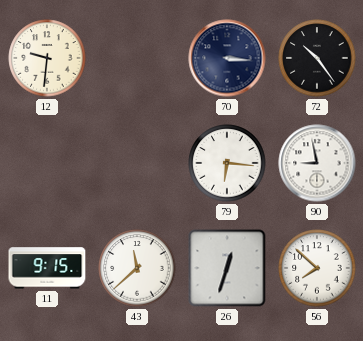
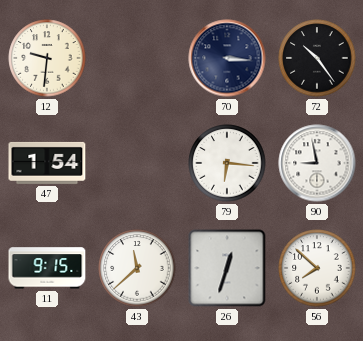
47: none -> 1:54
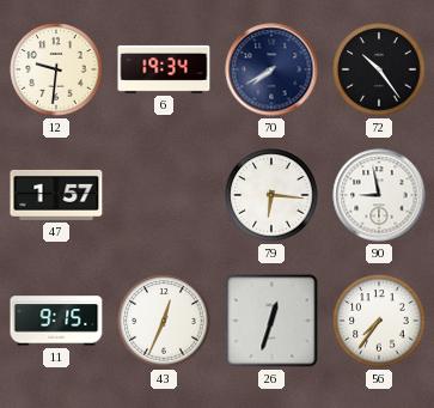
6: none -> 19:34
70: 3:16 -> 7:40
47: 1:54 -> 1:57
43: 11:38 -> 12:34
56: 7:52 -> 7:36
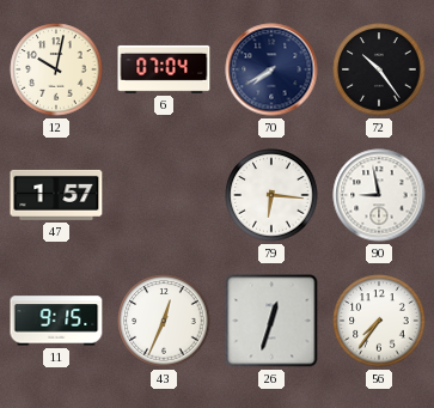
12: 9:31 -> 10:02
6: 19:34 -> 07:04
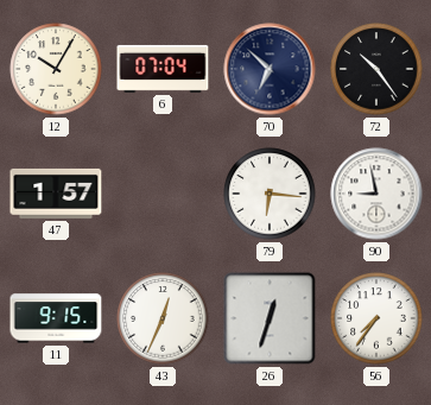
12: 10:02 -> 10:05
70: 7:40 -> 6:52
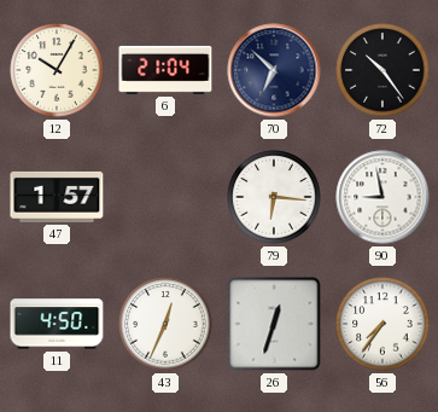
6: 07:04 -> 21:04
11: 9:15 -> 4:50
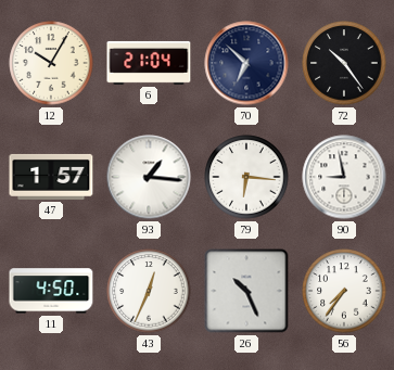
93: none -> 1:16
26: 12:33 -> 10:26
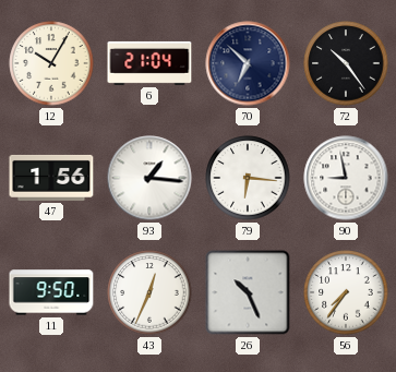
47: 1:57 -> 1:56
11: 4:50 -> 9:50
